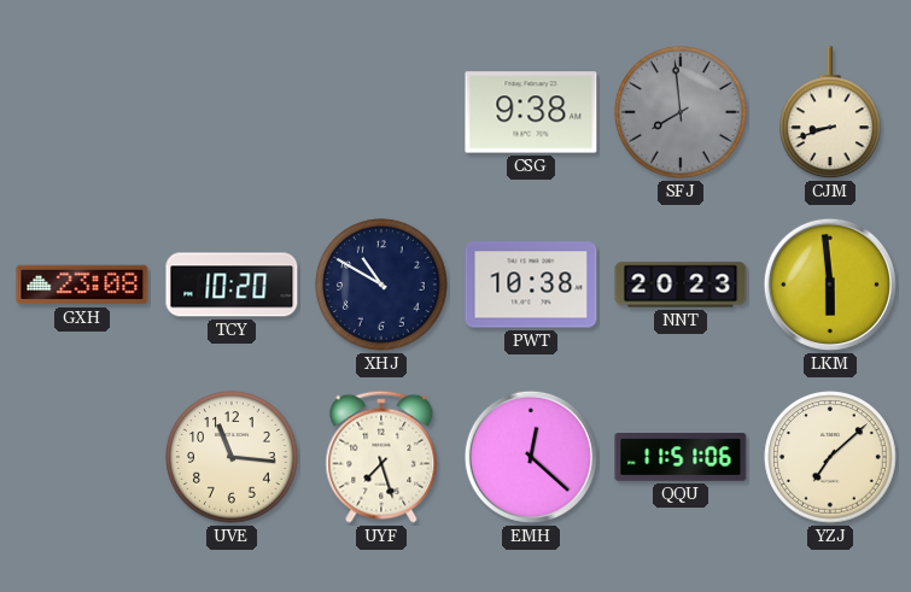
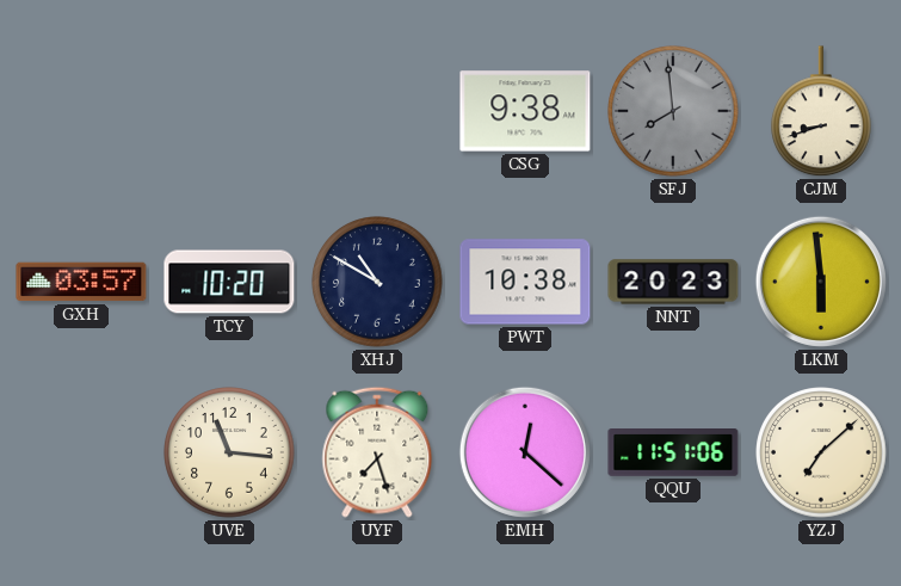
GXH: 23:08 -> 03:57
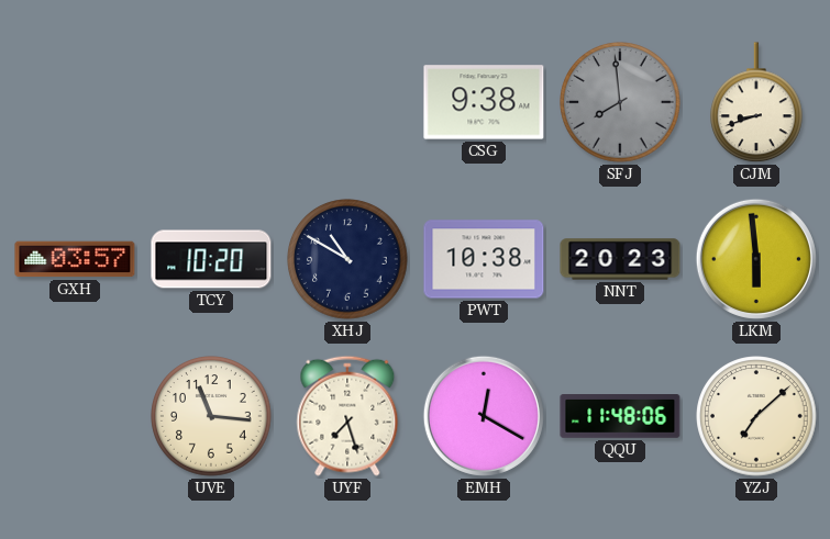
EMH: 12:22 -> 12:20
QQU: 11:51 -> 11:48
